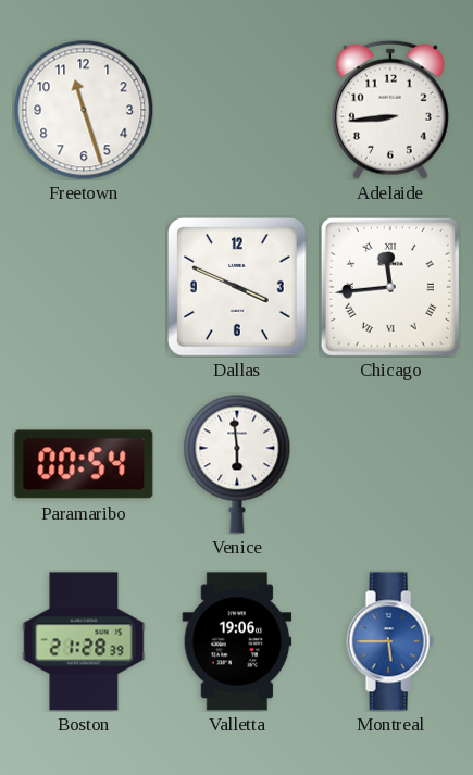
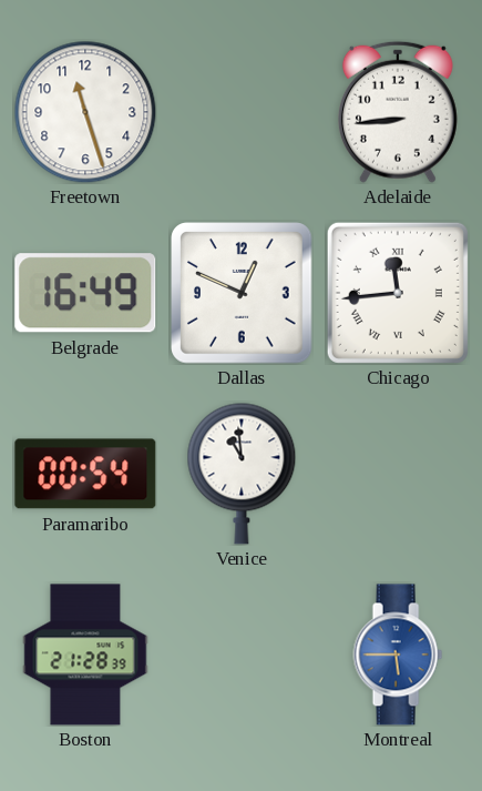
Belgrade: none -> 16:49
Dallas: 3:49 -> 12:49
Venice: 5:59 -> 10:59
Valletta: 19:06 -> none
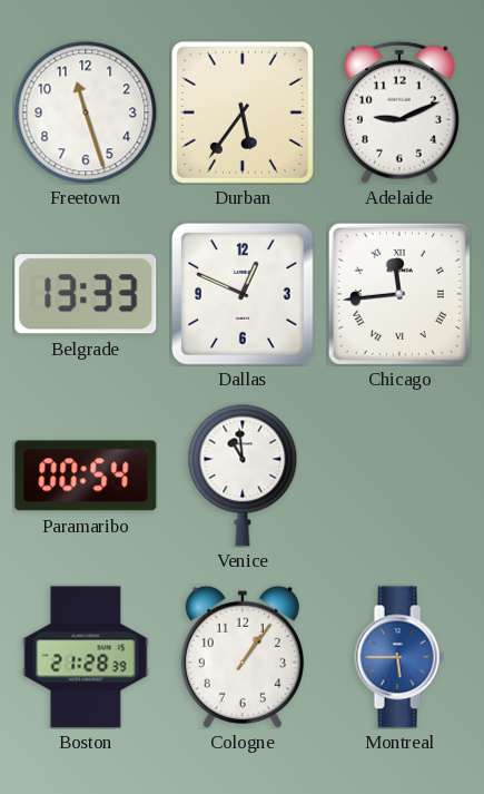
Durban: none -> 5:36
Adelaide: 8:44 -> 9:11
Belgrade: 16:49 -> 13:33
Cologne: none -> 1:06
